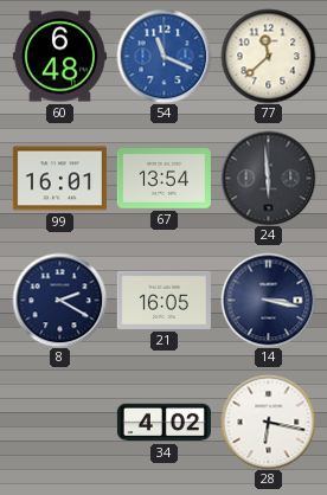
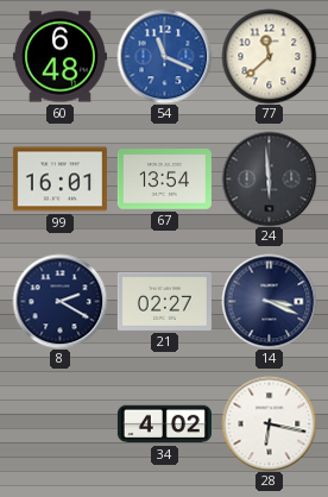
21: 16:05 -> 02:27
14: 3:17 -> 3:19
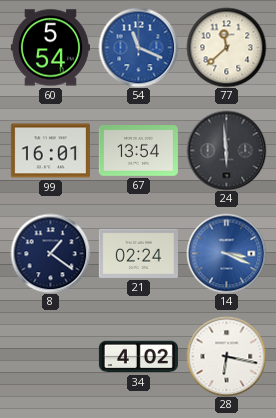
60: 6:48 -> 5:54
8: 2:20 -> 1:21
21: 02:27 -> 02:24
14 dial: navy -> blue
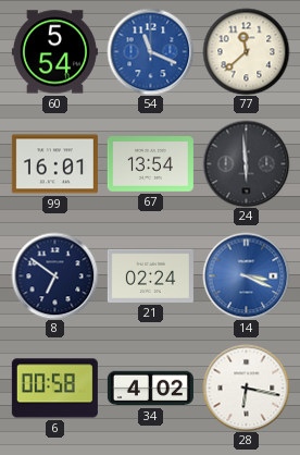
8: 1:21 -> 6:51
6: none -> 00:58
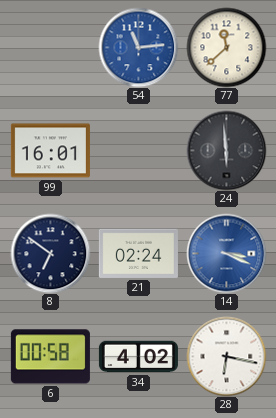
60: 5:54 -> none
54: 11:19 -> 11:14
67: 13:54 -> none
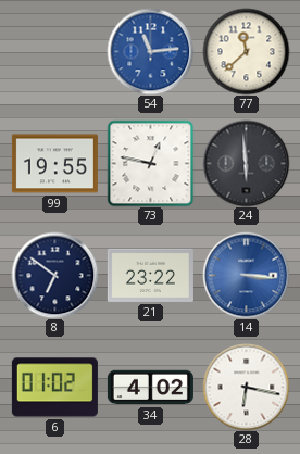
99: 16:01 -> 19:55
73: none -> 12:47
21: 02:24 -> 23:22
14: 3:19 -> 3:16
6: 00:58 -> 01:02
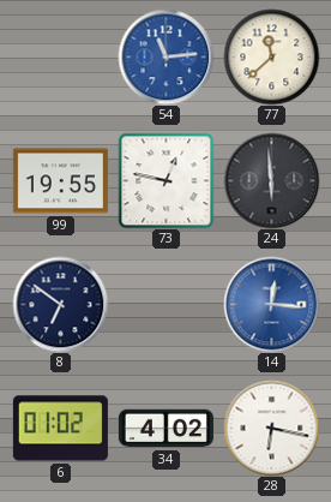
21: 23:22 -> none
14: 3:16 -> 12:16
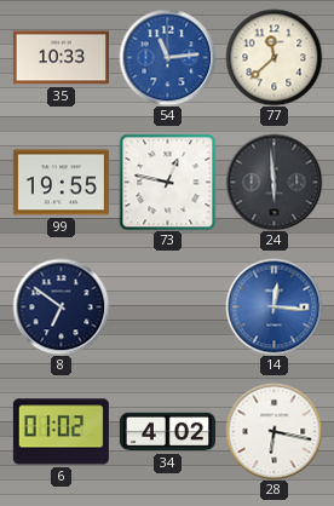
35: none -> 10:33
